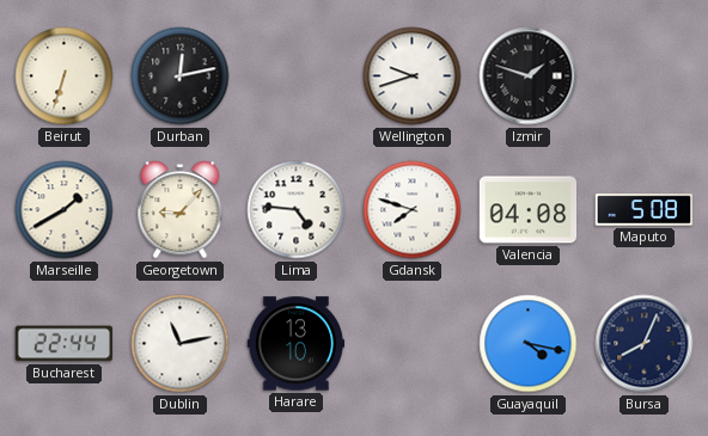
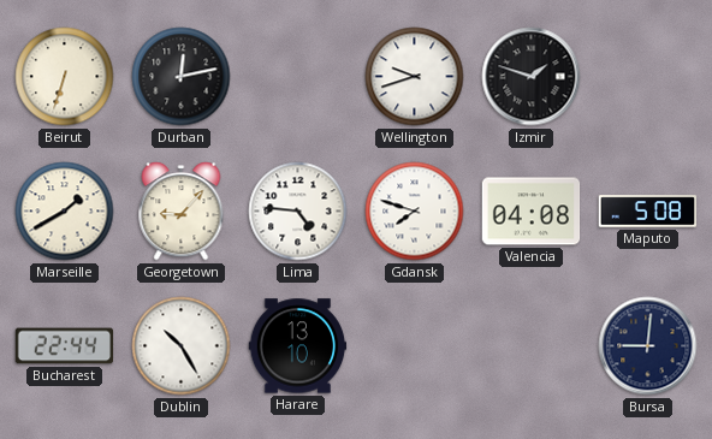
Dublin: 11:13 -> 10:25
Guayaquil: 4:17 -> none
Bursa: 8:04 -> 9:01
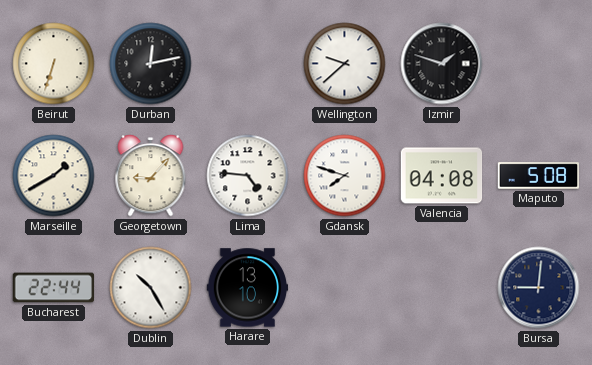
Wellington: 9:42 -> 9:38
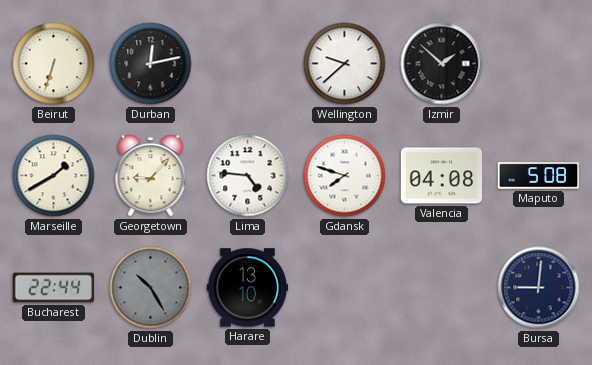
Izmir: 1:48 -> 1:52
Dublin dial: white -> grey
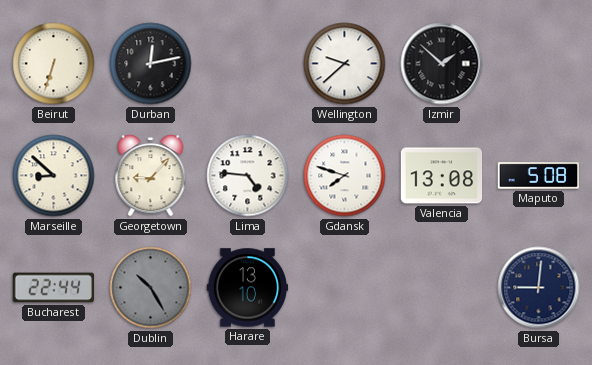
Marseille: 1:40 -> 8:52
Valencia: 04:08 -> 13:08
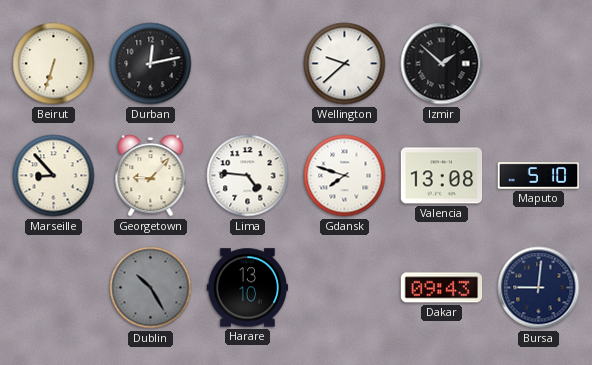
Marseille: 8:52 -> 8:53
Maputo: 5:08 -> 5:10
Bucharest: 22:44 -> none
Dakar: none -> 09:43
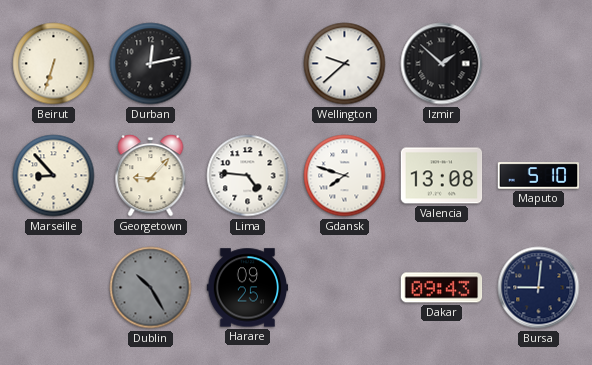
Harare: 13:10 -> 09:25
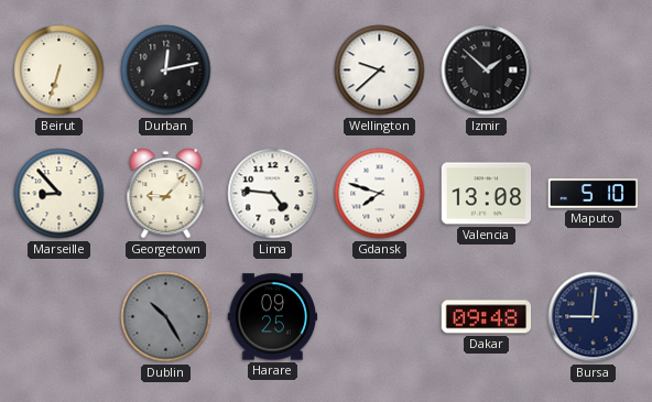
Dakar: 09:43 -> 09:48
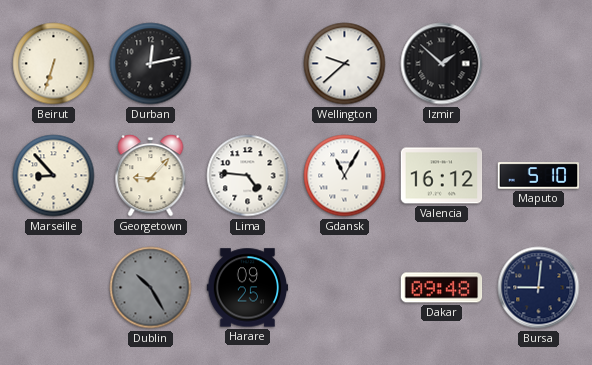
Gdansk: 7:48 -> 11:05
Valencia: 13:08 -> 16:12
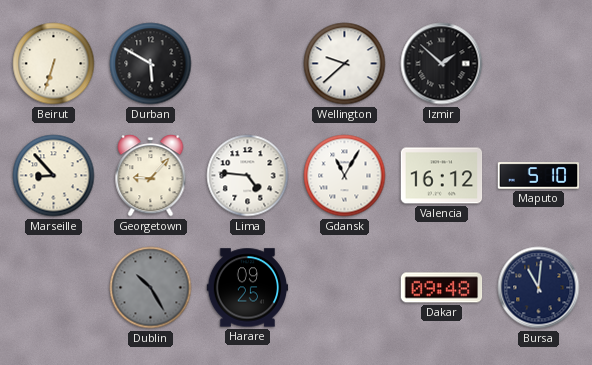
Durban: 12:13 -> 5:50
Bursa: 9:01 -> 11:01
